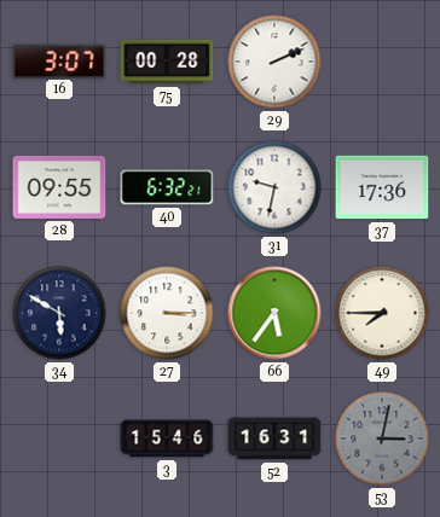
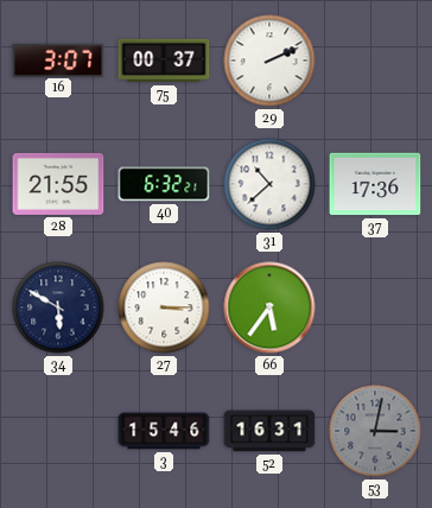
75: 00:28 -> 00:37
28: 09:55 -> 21:55
31: 9:32 -> 10:38
49: 7:45 -> none
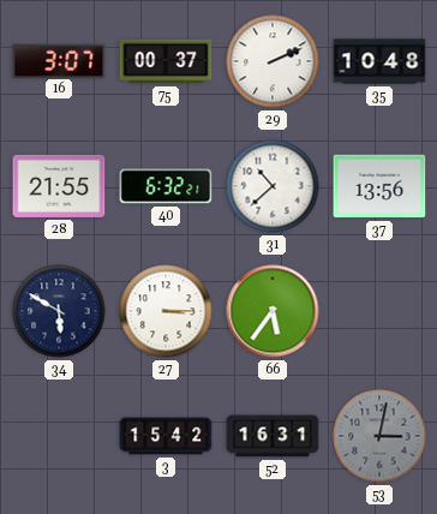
35: none -> 10:48
37: 17:36 -> 13:56
3: 15:46 -> 15:42
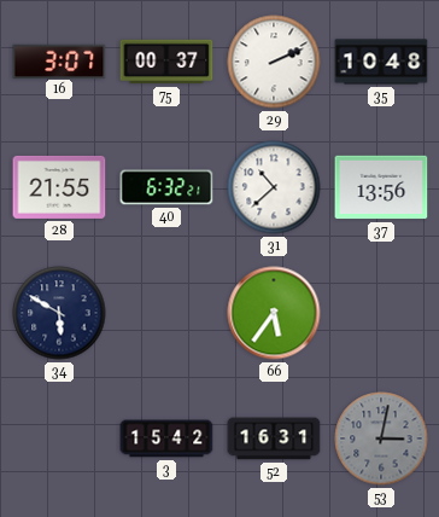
27: 3:15 -> none
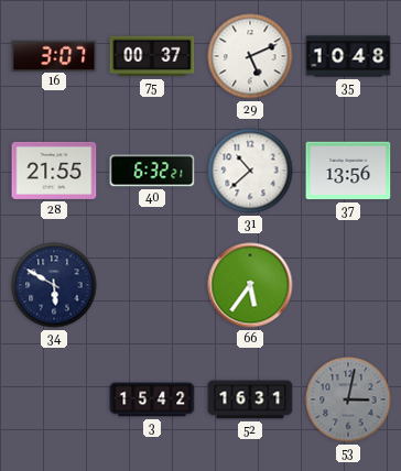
29: 2:11 -> 5:11
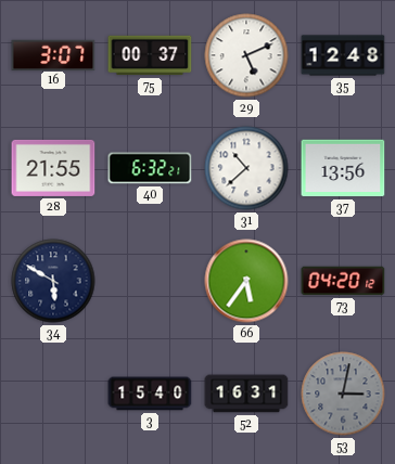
35: 10:48 -> 12:48
73: none -> 04:20
3: 15:42 -> 15:40
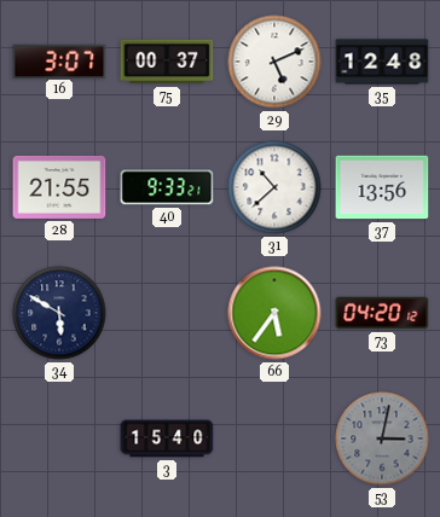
40: 6:32 -> 9:33
52: 16:31 -> none
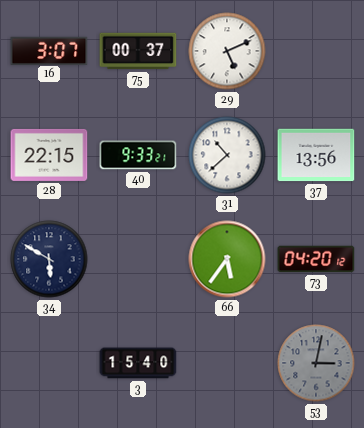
35: 12:48 -> none
28: 21:55 -> 22:15
